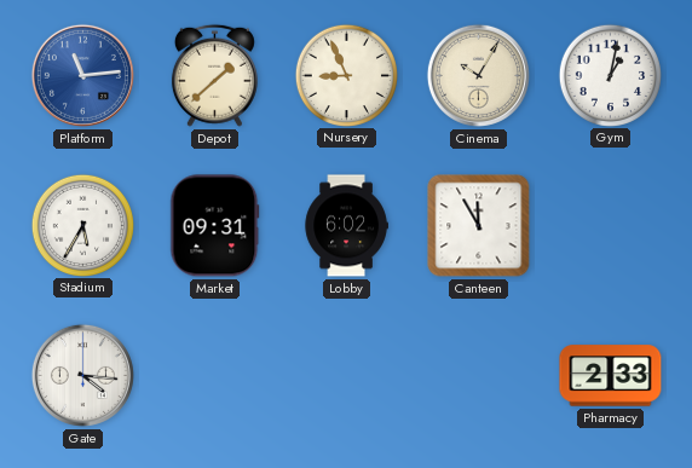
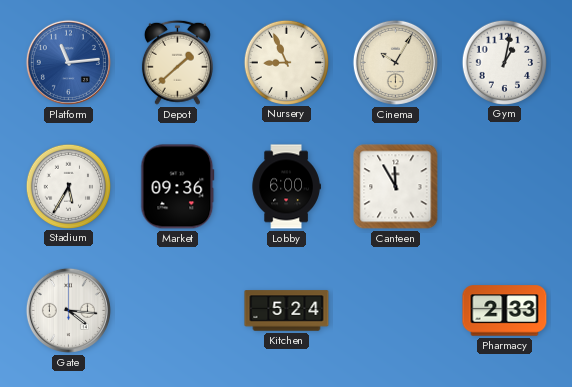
Market: 09:31 -> 09:36
Lobby: 6:02 -> 6:00
Kitchen: none -> 5:24
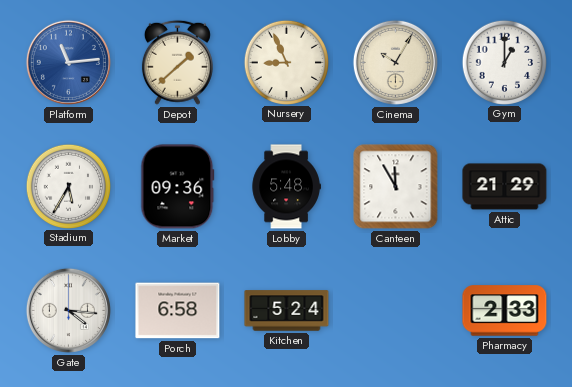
Gym: 1:02 -> 1:00
Lobby: 6:00 -> 5:48
Attic: none -> 21:29
Porch: none -> 6:58
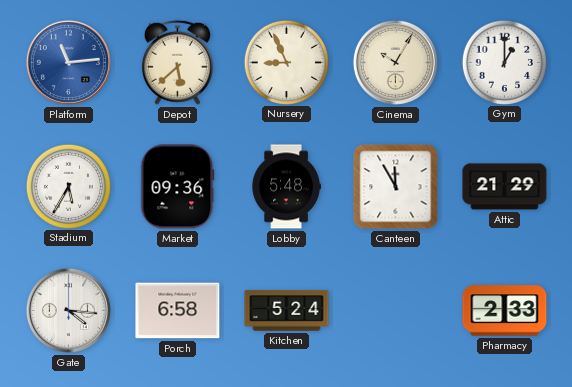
Depot: 1:38 -> 5:38
